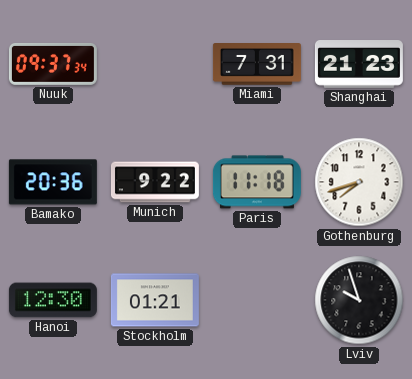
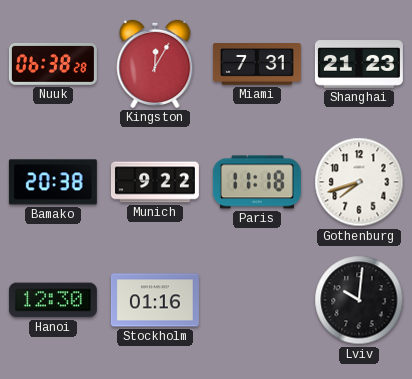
Nuuk: 09:37 -> 06:38
Kingston: none -> 12:05
Bamako: 20:36 -> 20:38
Stockholm: 01:21 -> 01:16
Lviv: 9:57 -> 10:01
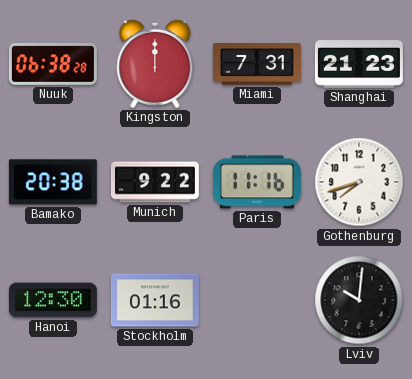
Kingston: 12:05 -> 12:00
Paris: 11:18 -> 11:16
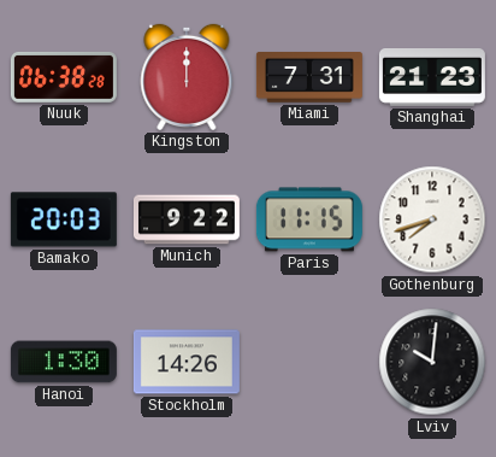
Bamako: 20:38 -> 20:03
Paris: 11:16 -> 11:15
Hanoi: 12:30 -> 1:30
Stockholm: 01:16 -> 14:26
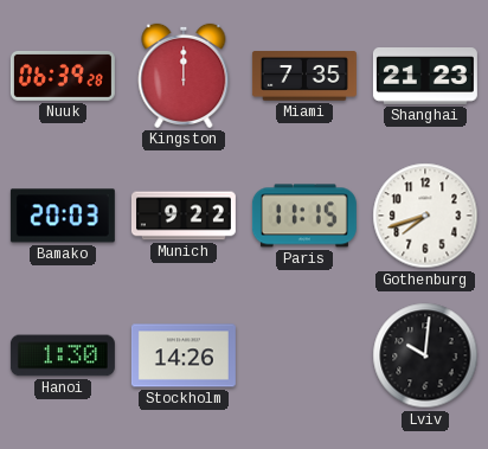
Nuuk: 06:38 -> 06:39
Miami: 7:31 -> 7:35
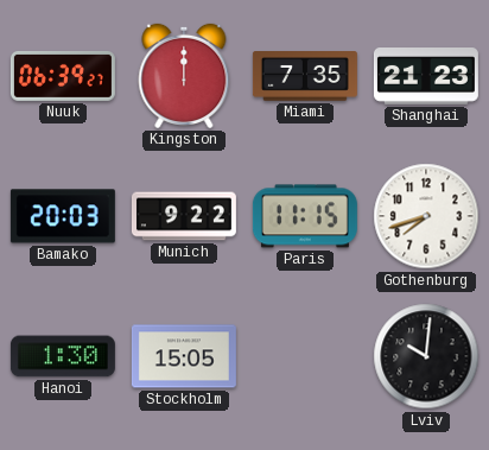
Nuuk: 06:39:28 -> 06:39:27
Stockholm: 14:26 -> 15:05
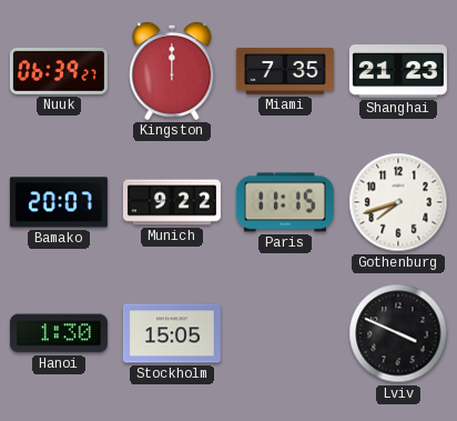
Bamako: 20:03 -> 20:07
Lviv: 10:01 -> 3:49
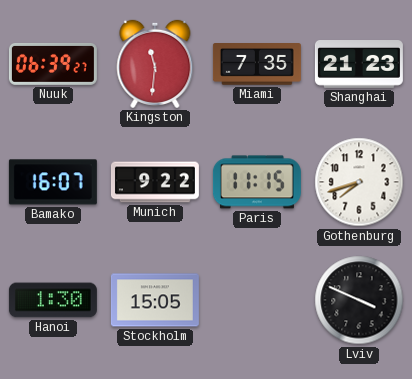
Kingston: 12:00 -> 11:31
Bamako: 20:07 -> 16:07
